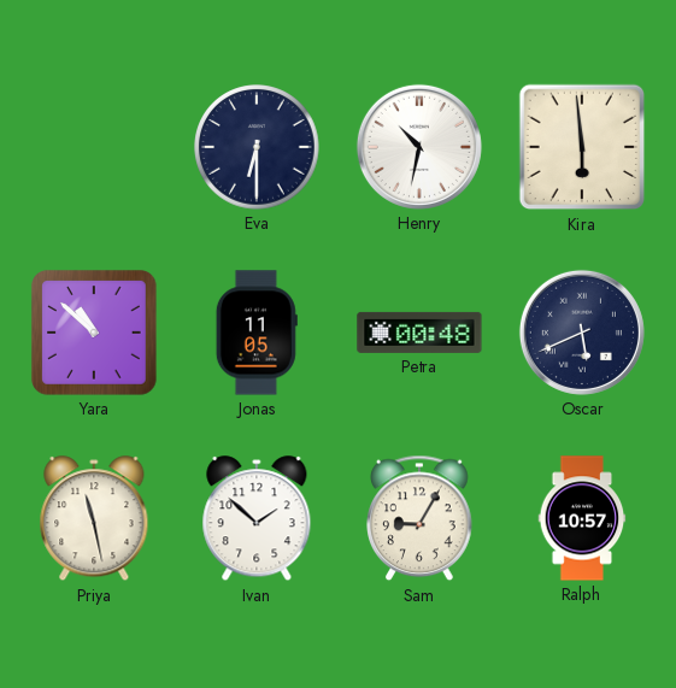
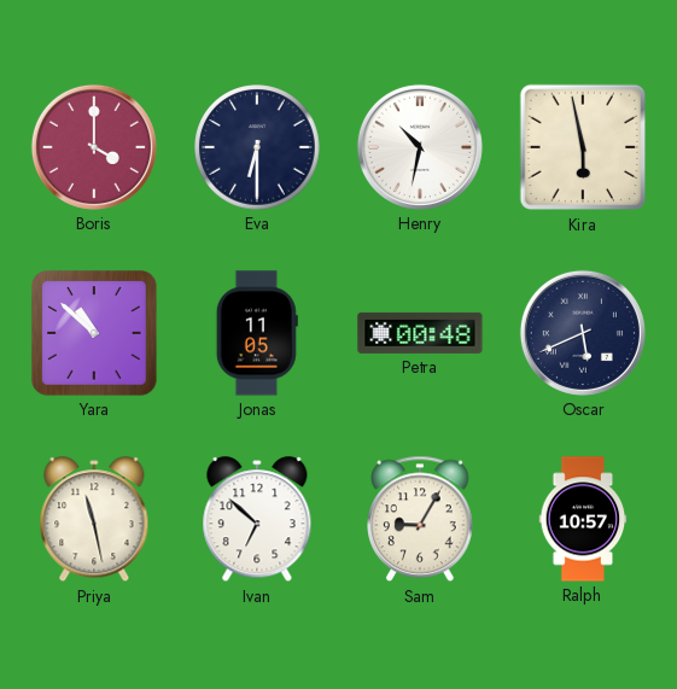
Boris: none -> 4:00
Kira: 5:59 -> 5:58
Ivan: 1:52 -> 6:52
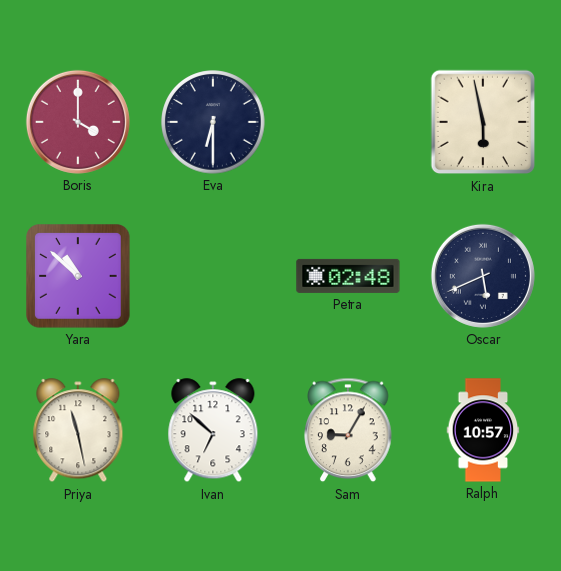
Henry: 10:32 -> none
Jonas: 11:05 -> none
Petra: 00:48 -> 02:48
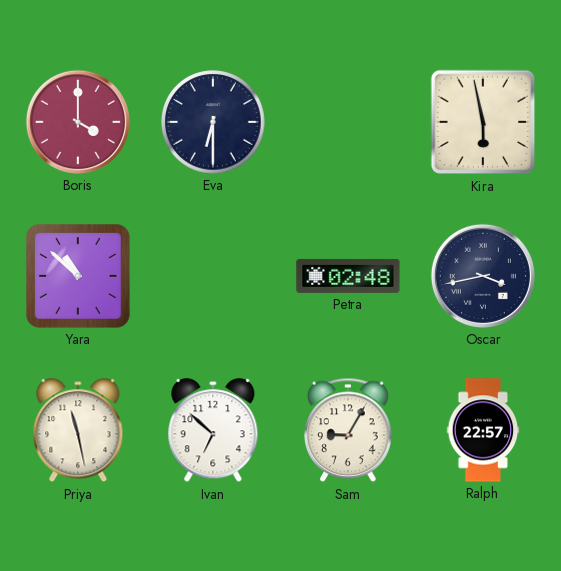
Oscar: 5:41 -> 3:43
Ralph: 10:57 -> 22:57
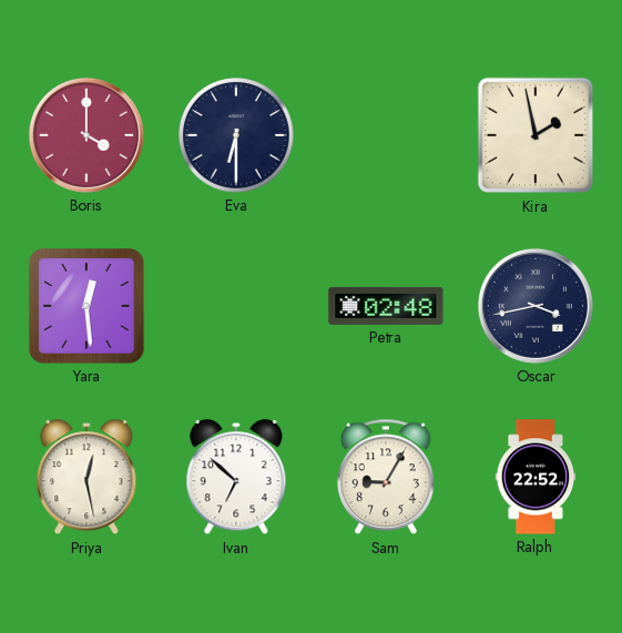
Kira: 5:58 -> 1:58
Yara: 10:52 -> 12:29
Priya: 11:28 -> 12:28
Ralph: 22:57 -> 22:52
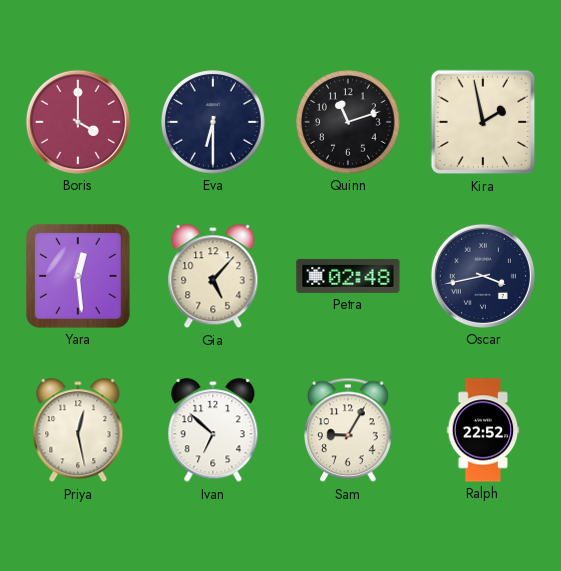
Quinn: none -> 11:12
Gia: none -> 5:07
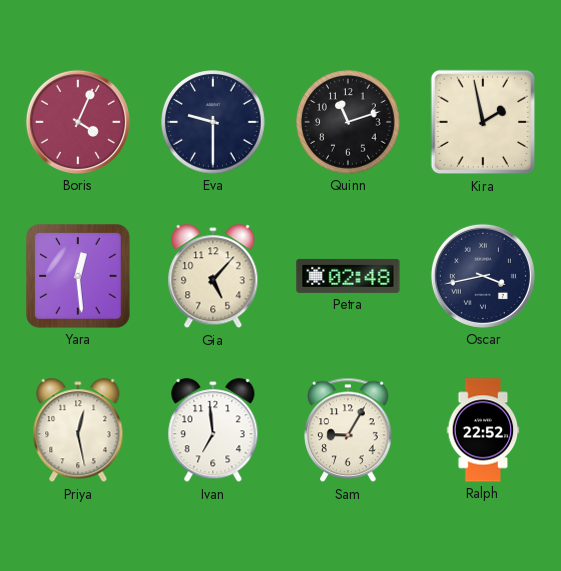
Boris: 4:00 -> 4:04
Eva: 6:30 -> 9:30
Ivan: 6:52 -> 6:59
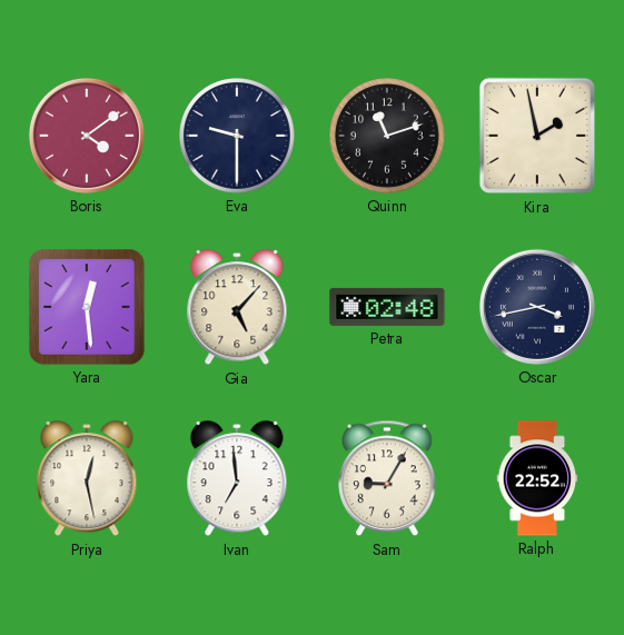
Boris: 4:04 -> 4:09
